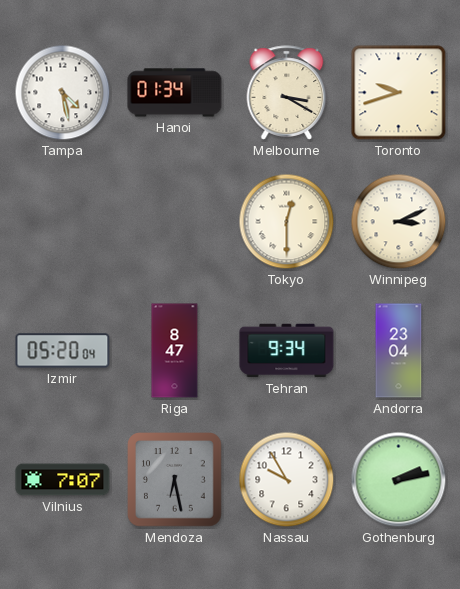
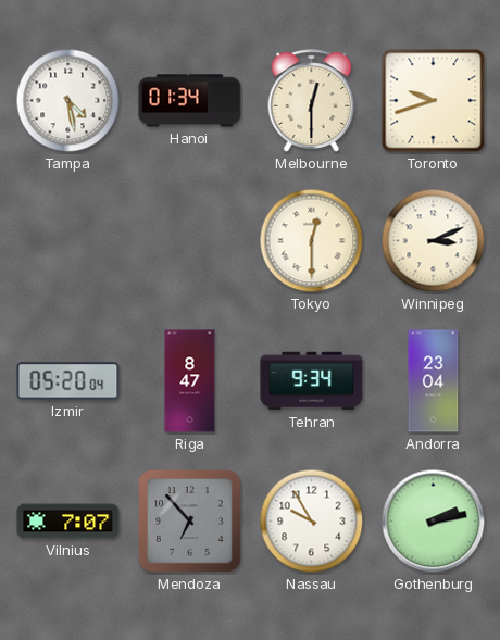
Melbourne: 3:20 -> 12:30
Mendoza: 6:28 -> 6:53
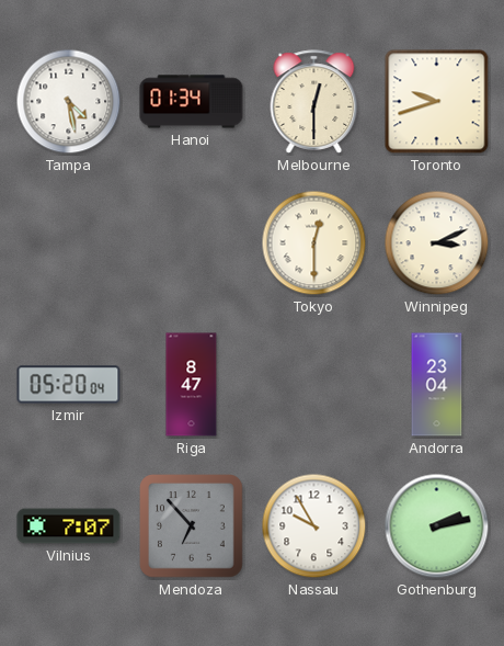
Tehran: 9:34 -> none
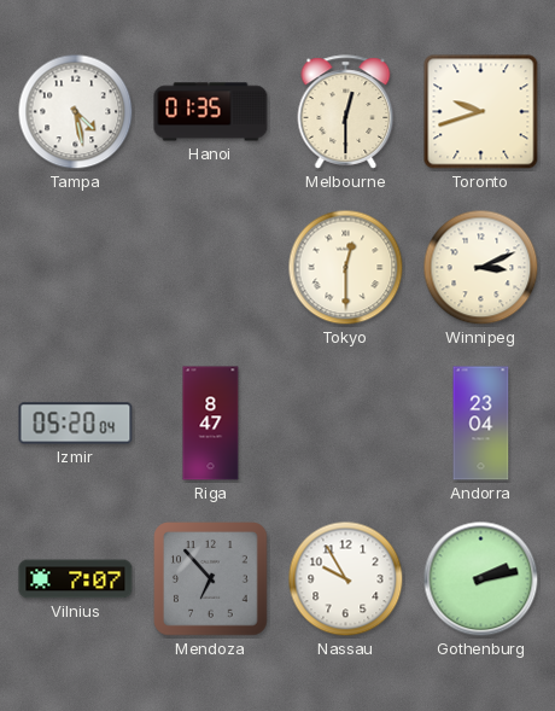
Hanoi: 01:34 -> 01:35
